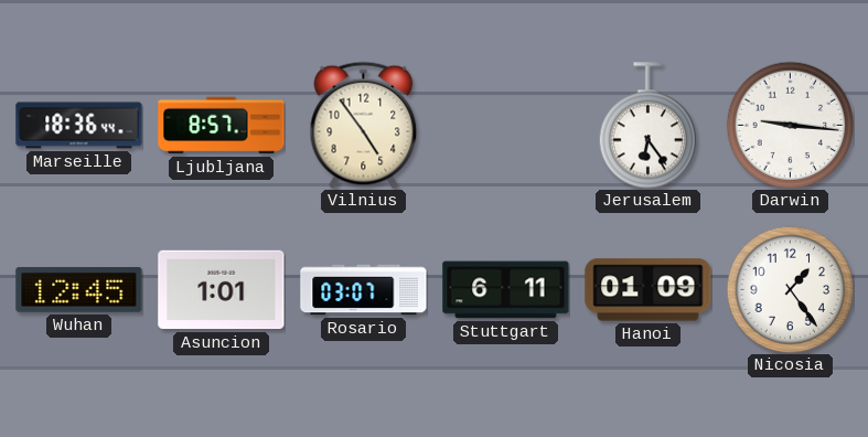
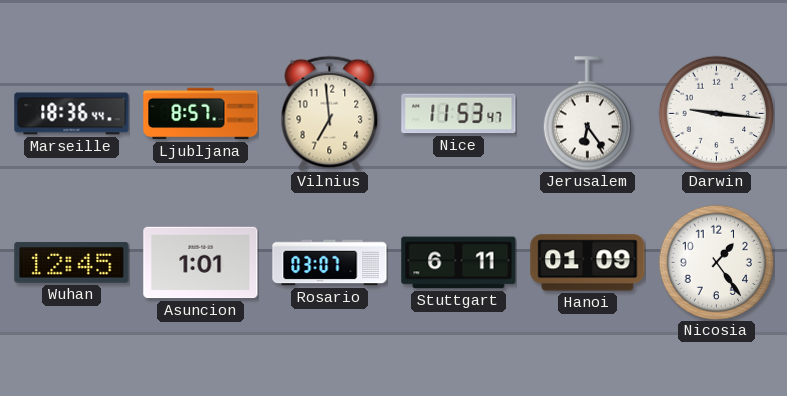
Vilnius: 4:54 -> 6:59
Nice: none -> 11:53
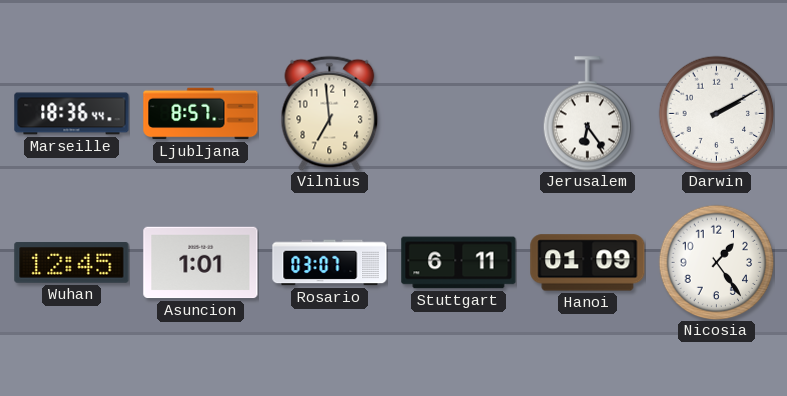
Nice: 11:53 -> none
Darwin: 9:16 -> 2:10
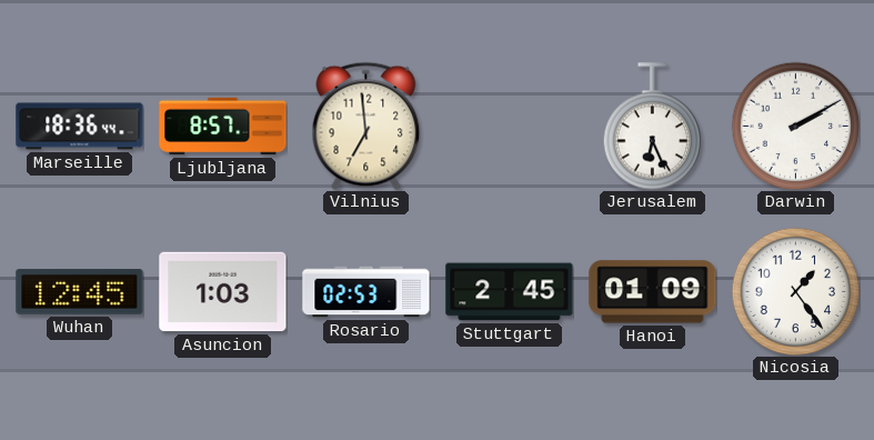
Jerusalem: 6:24 -> 6:26
Asuncion: 1:01 -> 1:03
Rosario: 03:07 -> 02:53
Stuttgart: 6:11 -> 2:45
